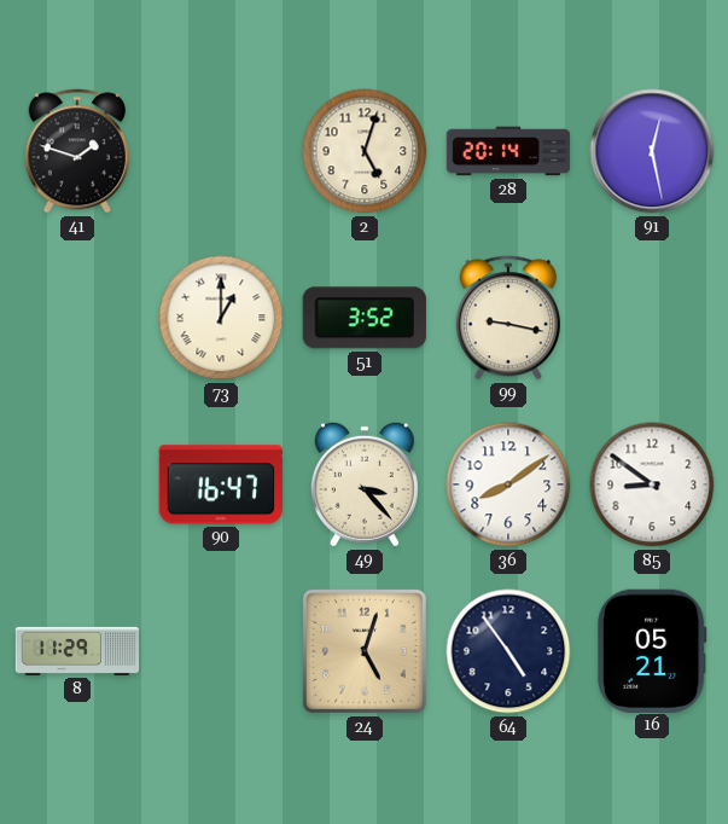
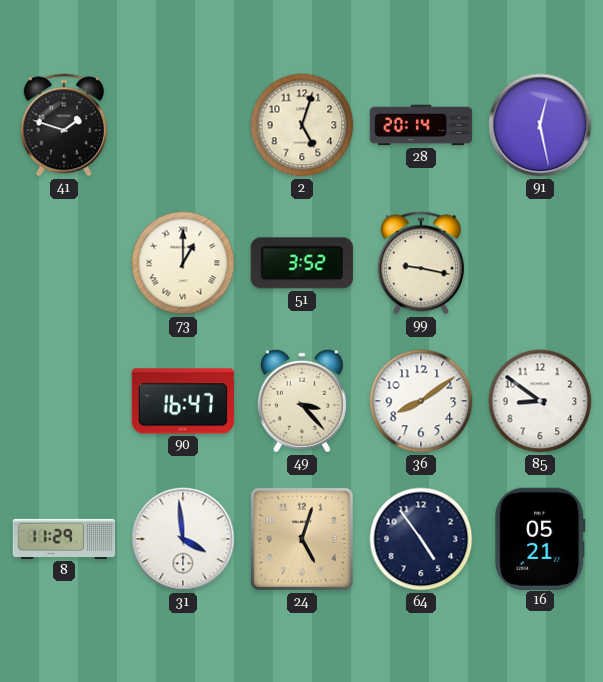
31: none -> 3:59
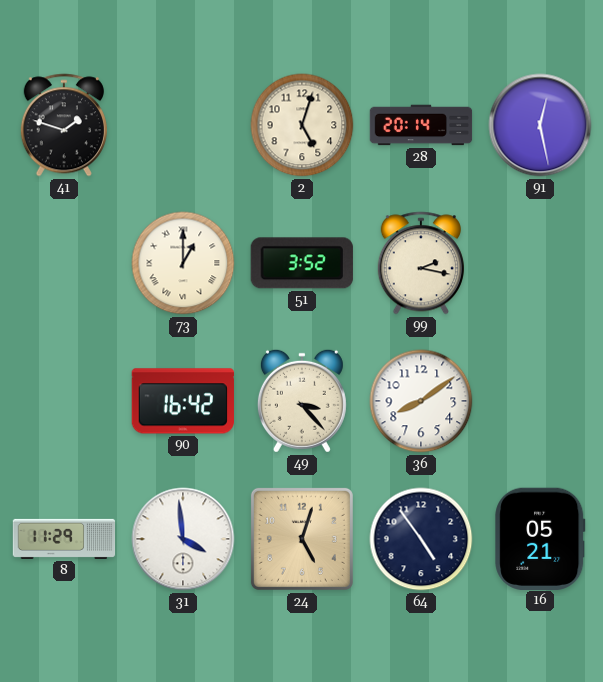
99: 9:17 -> 2:17
90: 16:47 -> 16:42
85: 8:51 -> none
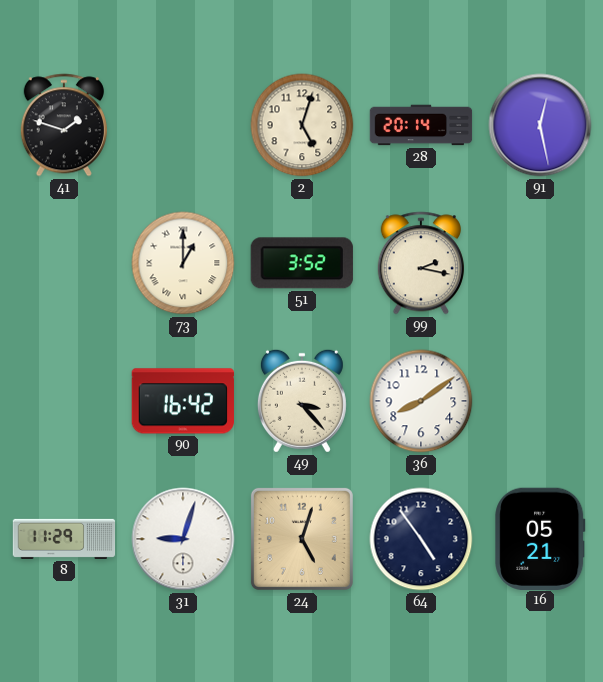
31: 3:59 -> 9:03
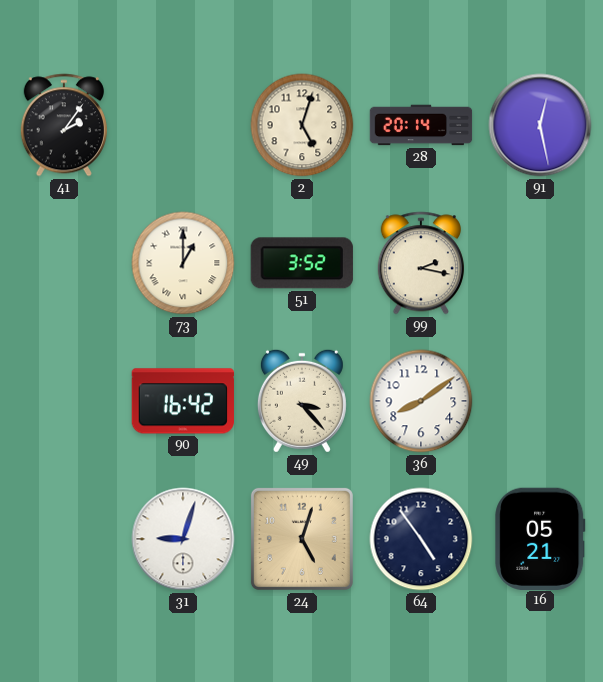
41: 1:48 -> 2:06
8: 11:29 -> none
